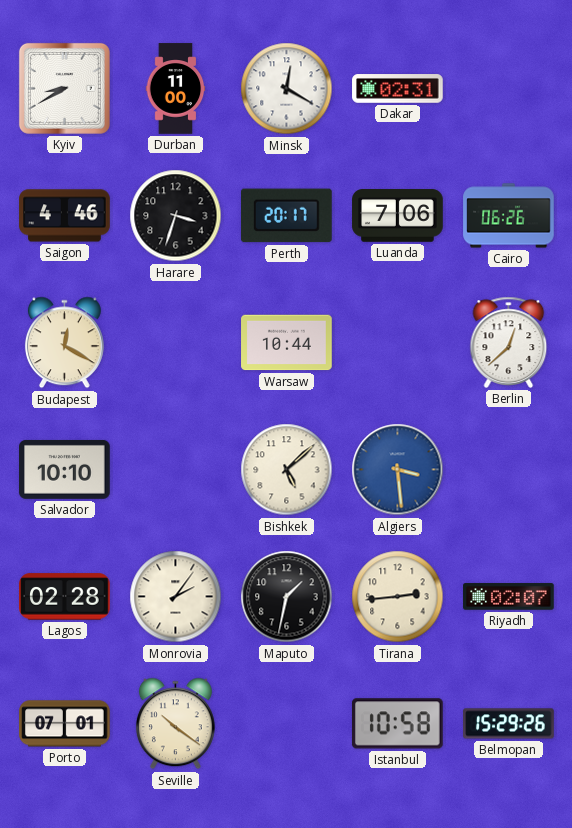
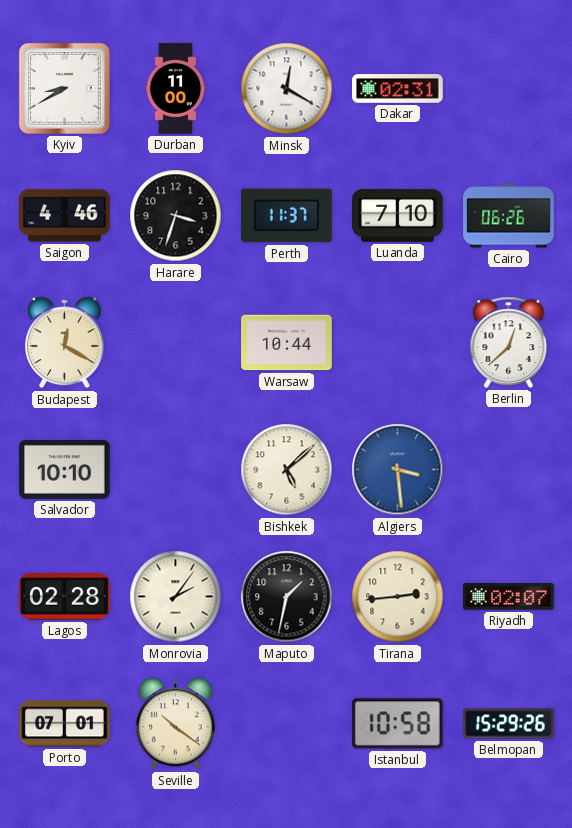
Perth: 20:17 -> 11:37
Luanda: 7:06 -> 7:10
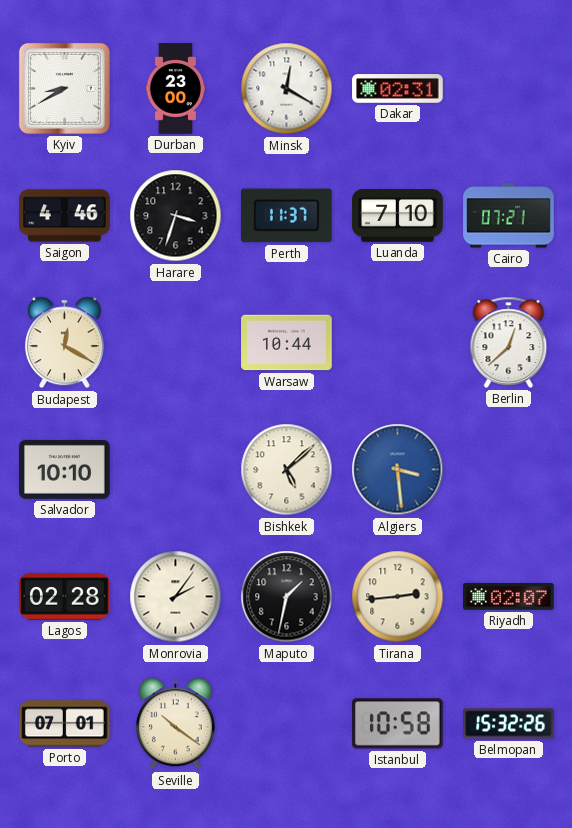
Durban: 11:00 -> 23:00
Cairo: 06:26 -> 07:21
Belmopan: 15:29 -> 15:32
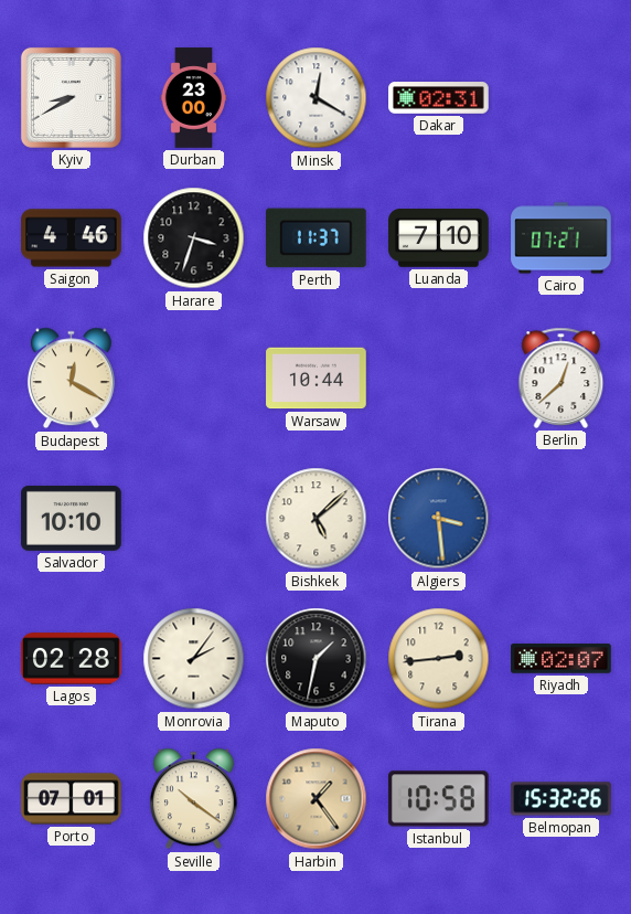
Harbin: none -> 1:24
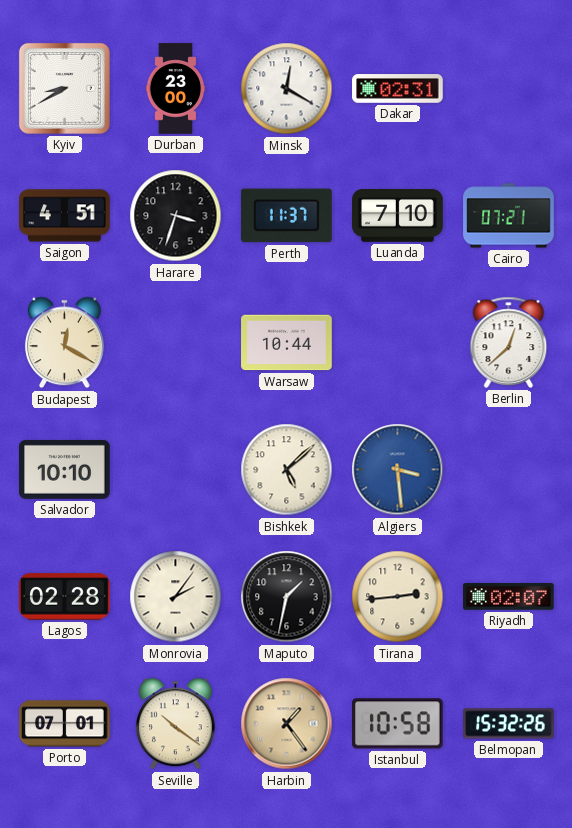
Saigon: 4:46 -> 4:51
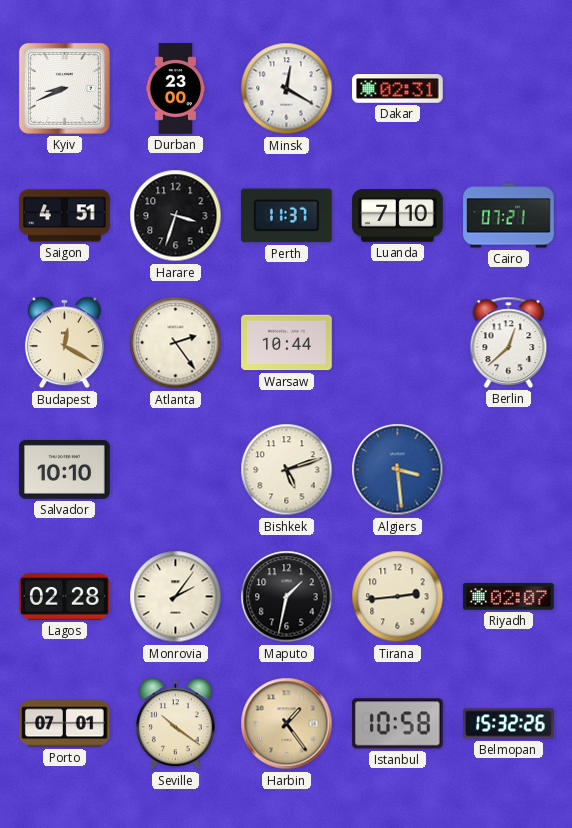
Kyiv: 8:40 -> 8:41
Atlanta: none -> 2:24
Bishkek: 5:08 -> 5:12
